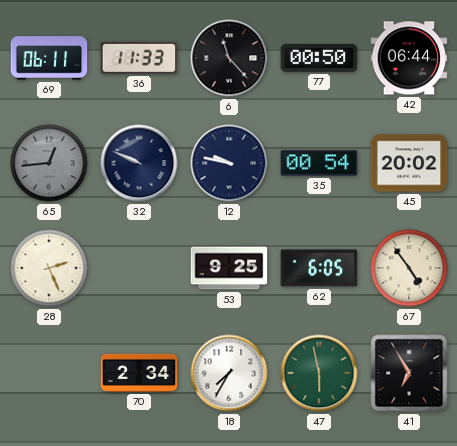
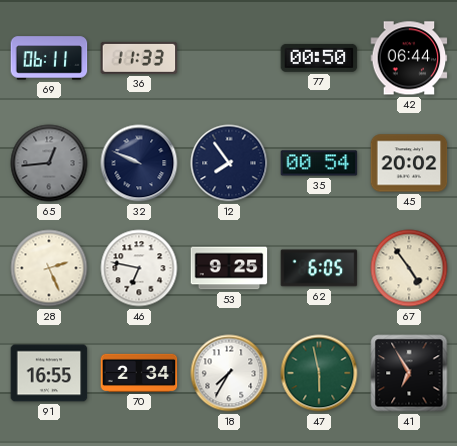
6: 11:23 -> none
12: 9:47 -> 7:54
46: none -> 6:47
91: none -> 16:55
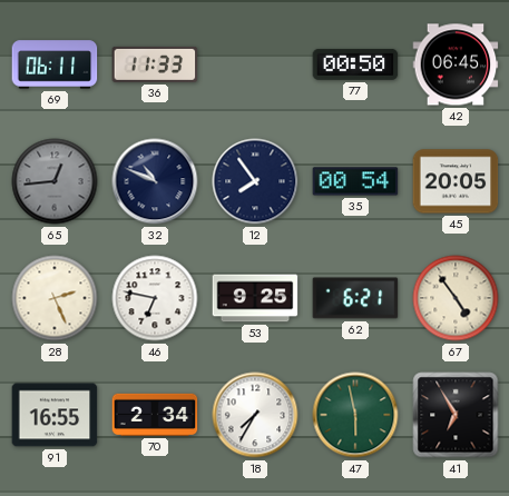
42: 06:44 -> 06:45
32: 9:49 -> 10:49
45: 20:02 -> 20:05
62: 6:05 -> 6:21
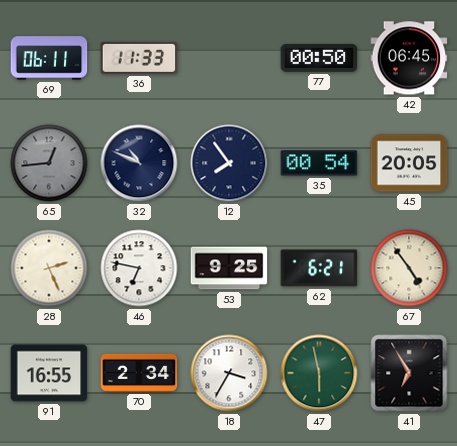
18: 7:35 -> 3:35
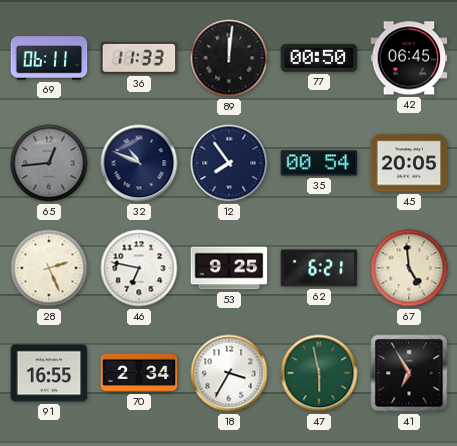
89: none -> 12:01
67: 4:54 -> 4:59
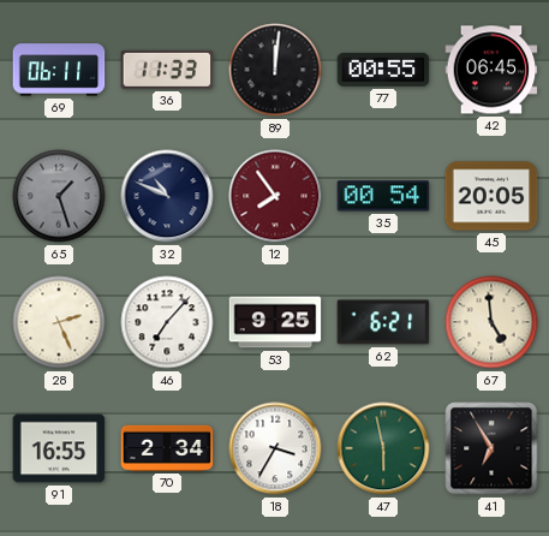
77: 00:50 -> 00:55
65: 12:44 -> 1:27
12 dial: navy -> burgundy
46: 6:47 -> 7:07
